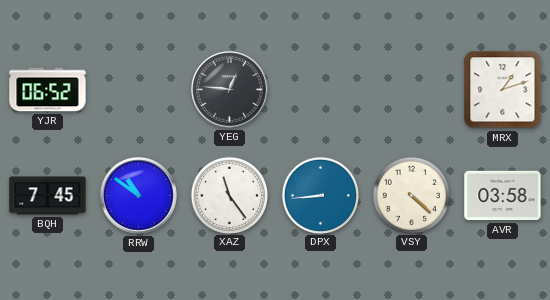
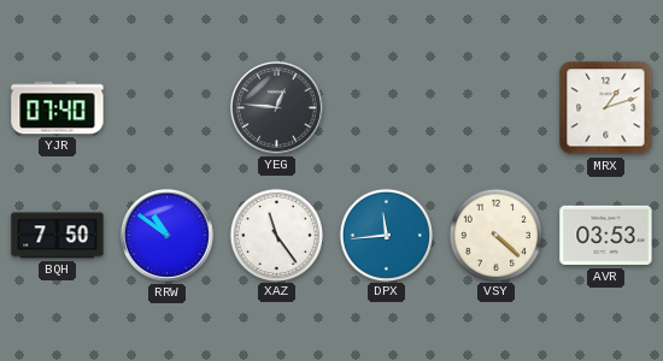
YJR: 06:52 -> 07:40
BQH: 7:45 -> 7:50
DPX: 8:44 -> 11:44
AVR: 03:58 -> 03:53
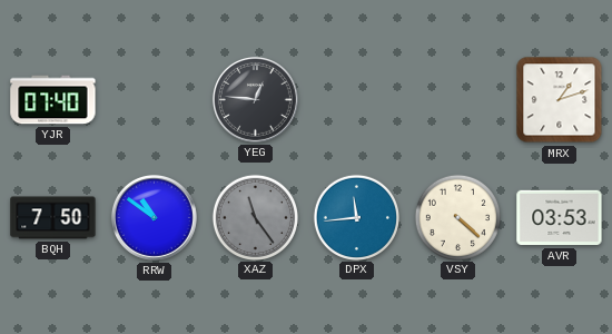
XAZ dial: white -> grey
